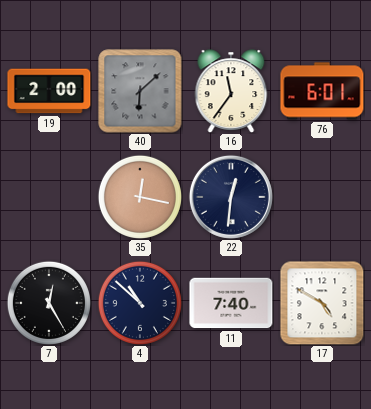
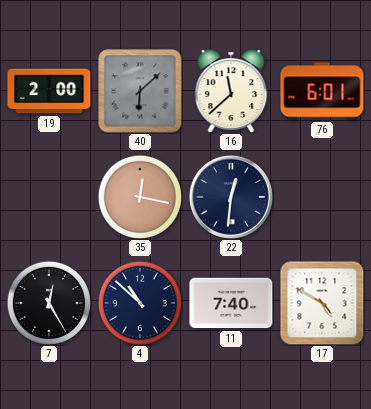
16: 11:36 -> 11:38
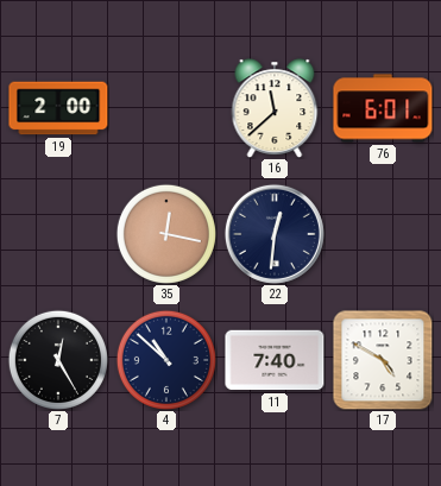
40: 6:08 -> none
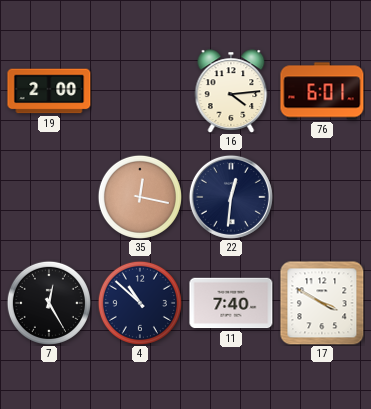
16: 11:38 -> 4:14
17: 4:50 -> 3:50
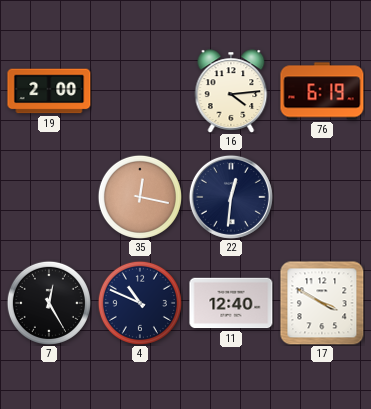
76: 6:01 -> 6:19
4: 10:52 -> 10:49
11: 7:40 -> 12:40
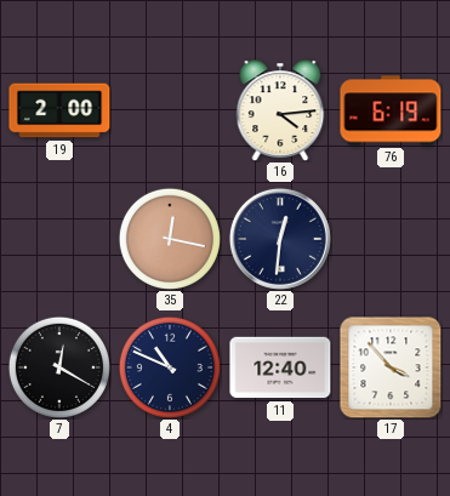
7: 12:25 -> 12:20
17: 3:50 -> 3:53
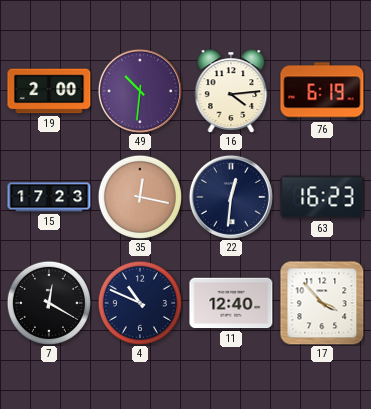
49: none -> 10:31
15: none -> 17:23
63: none -> 16:23
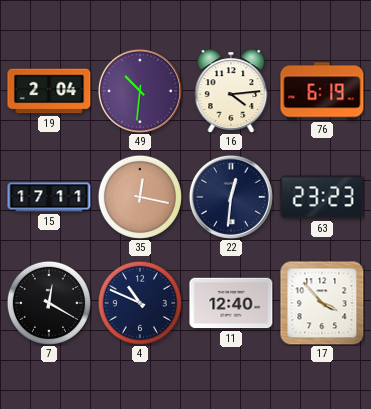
19: 2:00 -> 2:04
15: 17:23 -> 17:11
63: 16:23 -> 23:23
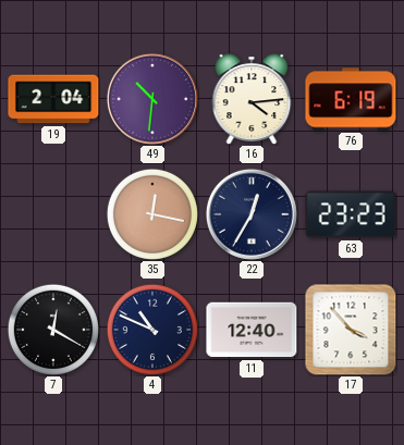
15: 17:11 -> none
22: 12:31 -> 12:35
